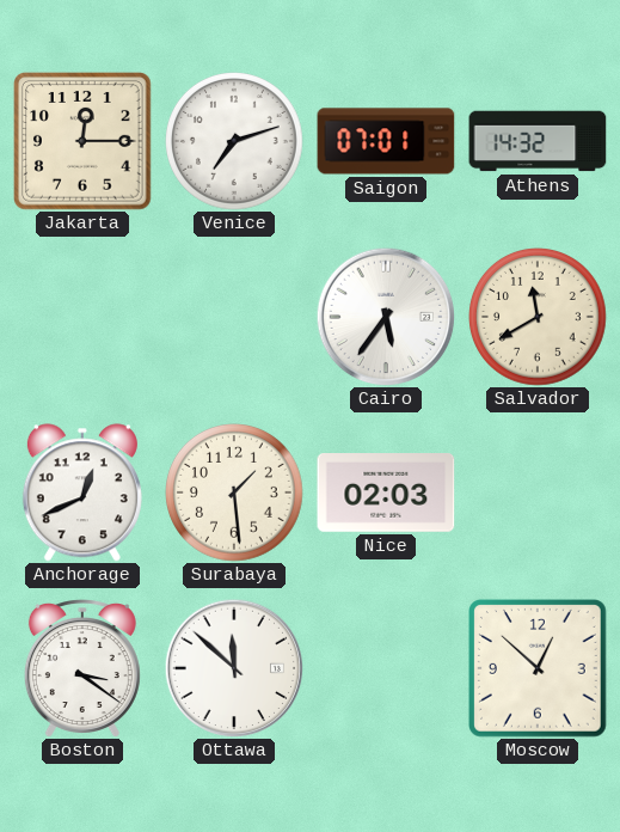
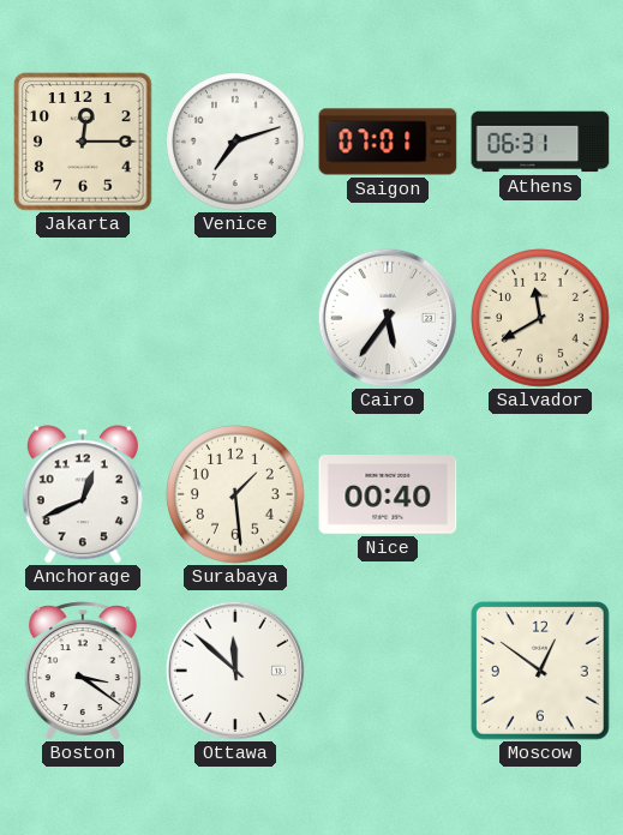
Athens: 14:32 -> 06:31
Nice: 02:03 -> 00:40
Moscow: 12:52 -> 12:51
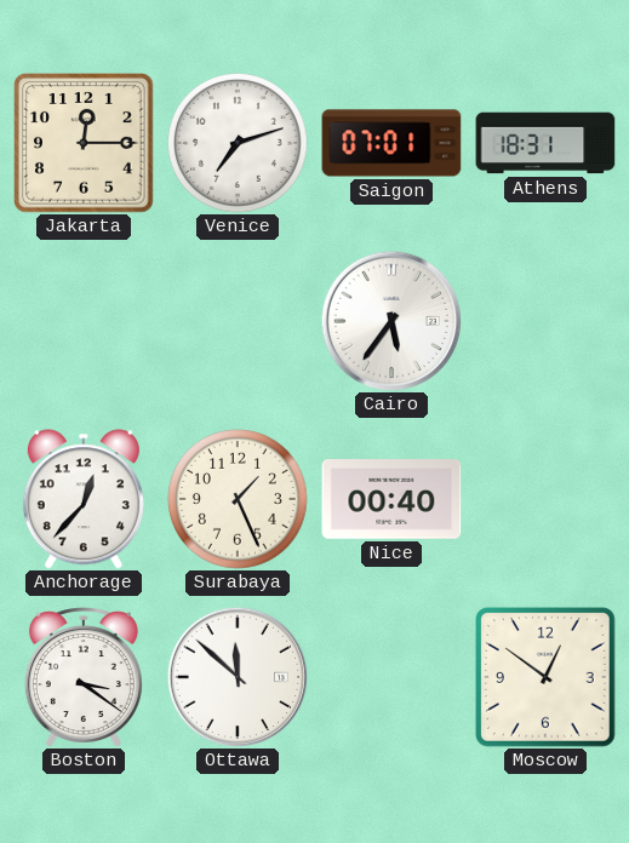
Athens: 06:31 -> 18:31
Salvador: 11:40 -> none
Anchorage: 12:41 -> 12:37
Surabaya: 1:29 -> 1:26
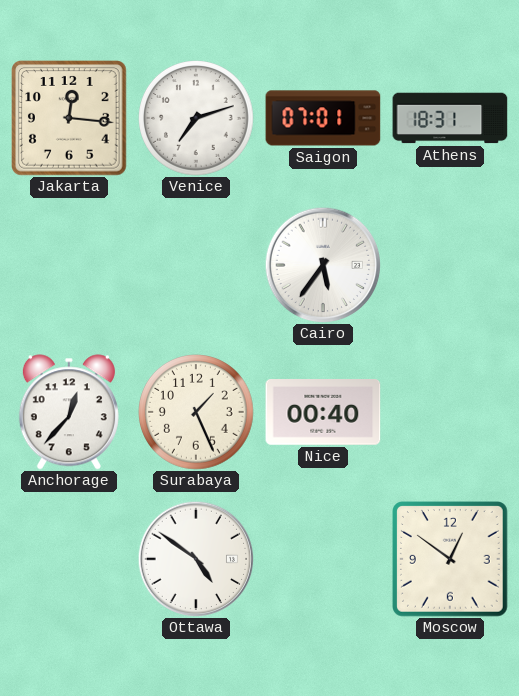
Jakarta: 12:15 -> 12:16
Boston: 3:21 -> none
Ottawa: 11:52 -> 4:51
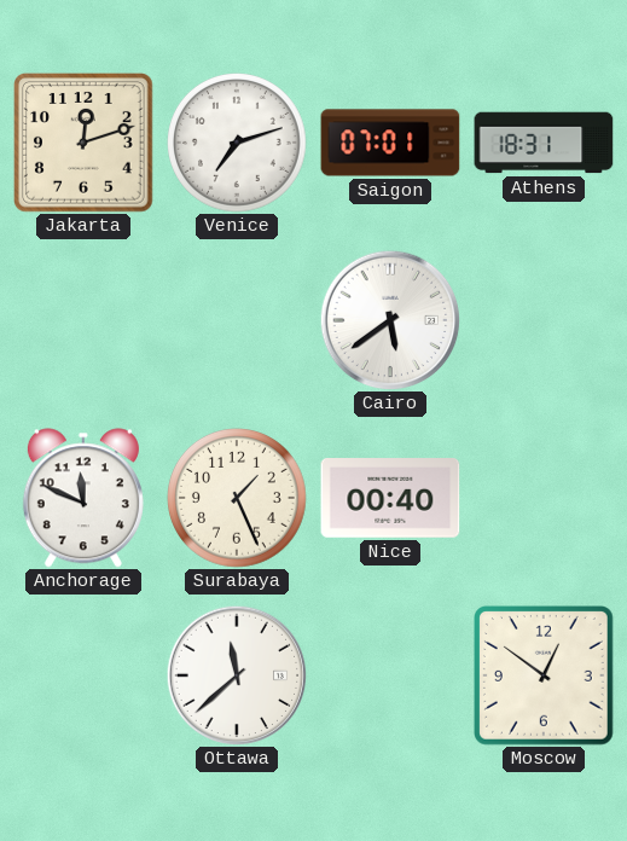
Jakarta: 12:16 -> 12:12
Cairo: 5:36 -> 5:39
Anchorage: 12:37 -> 11:49
Ottawa: 4:51 -> 11:38
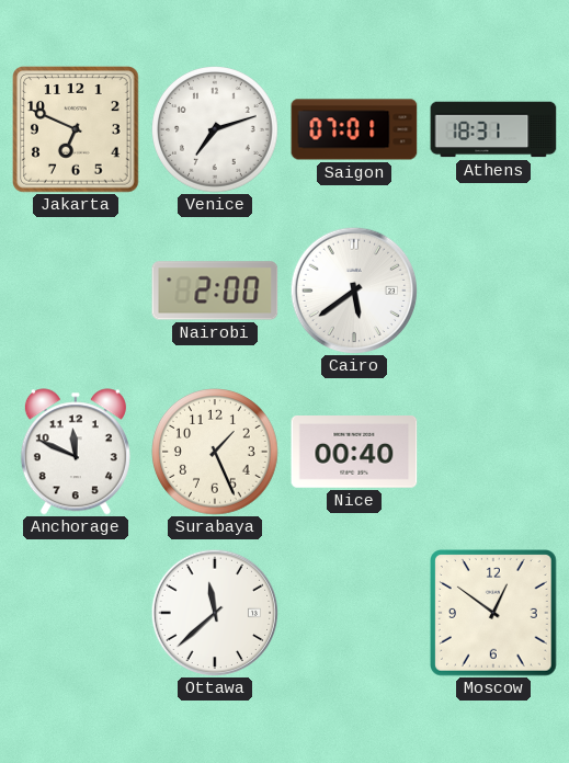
Jakarta: 12:12 -> 6:49
Nairobi: none -> 2:00
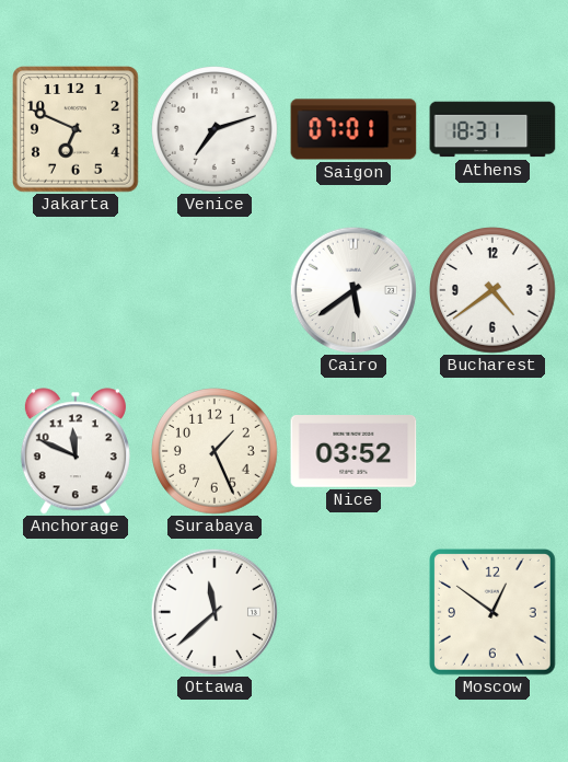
Nairobi: 2:00 -> none
Bucharest: none -> 4:39
Nice: 00:40 -> 03:52
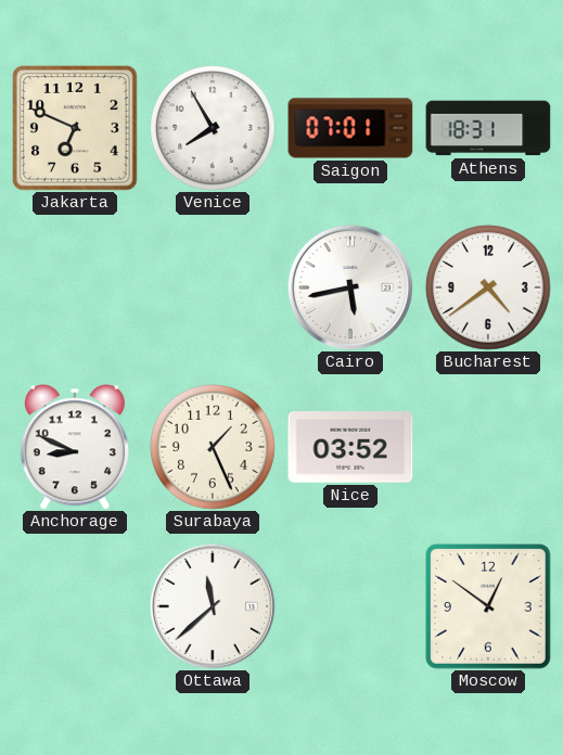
Venice: 7:12 -> 7:55
Cairo: 5:39 -> 5:43
Anchorage: 11:49 -> 8:49
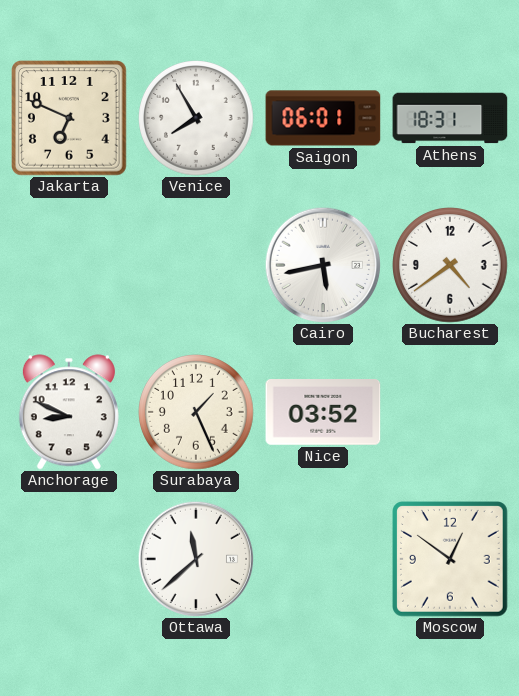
Saigon: 07:01 -> 06:01
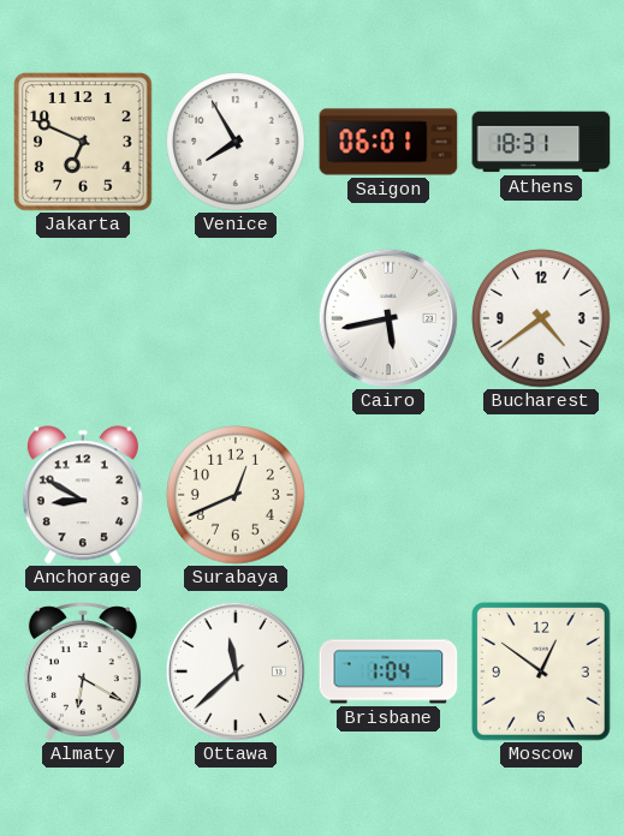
Anchorage: 8:49 -> 8:50
Surabaya: 1:26 -> 12:41
Nice: 03:52 -> none
Almaty: none -> 6:20
Brisbane: none -> 1:04
